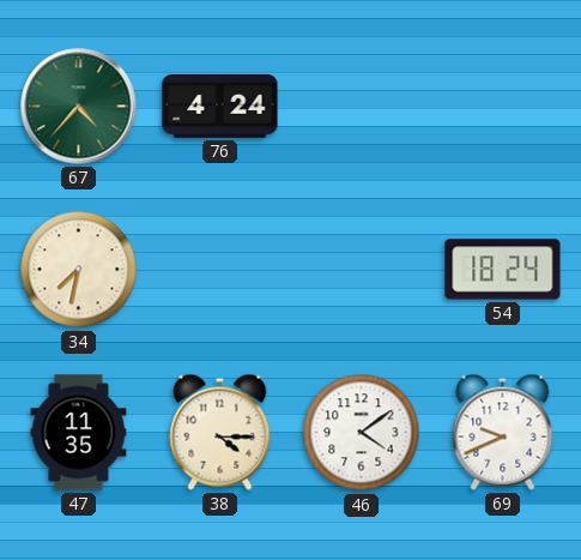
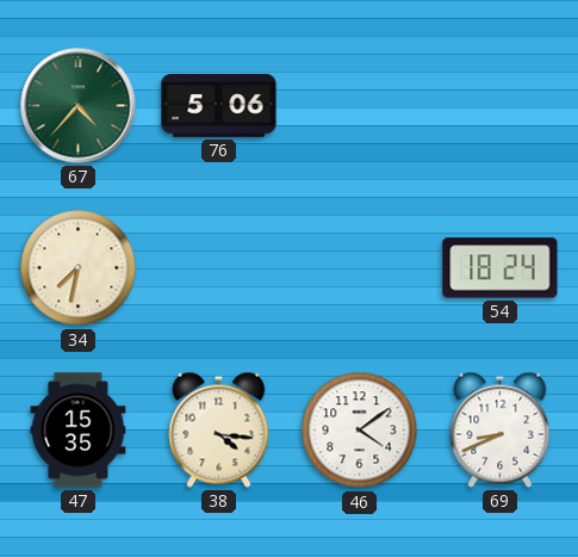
76: 4:24 -> 5:06
47: 11:35 -> 15:35
38: 4:15 -> 4:16
69: 9:41 -> 8:41
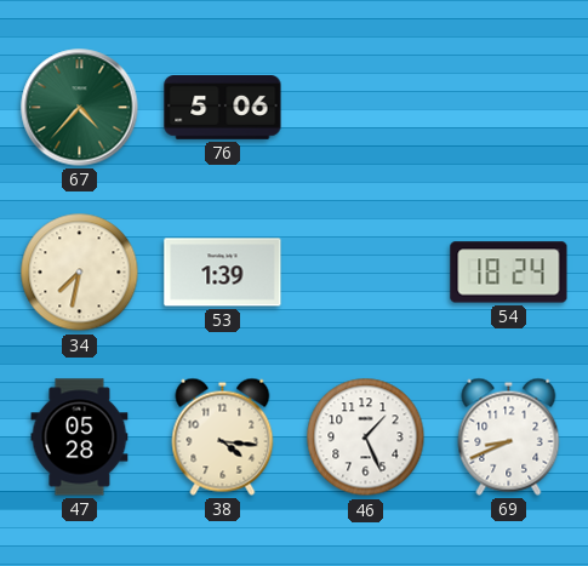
53: none -> 1:39
47: 15:35 -> 05:28
46: 4:09 -> 1:26
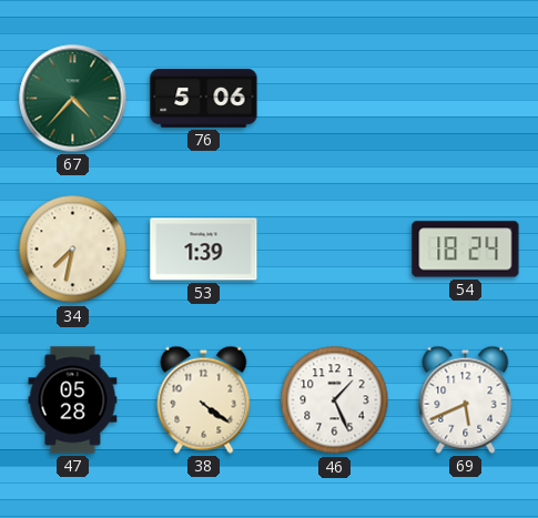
38: 4:16 -> 4:21
69: 8:41 -> 5:41
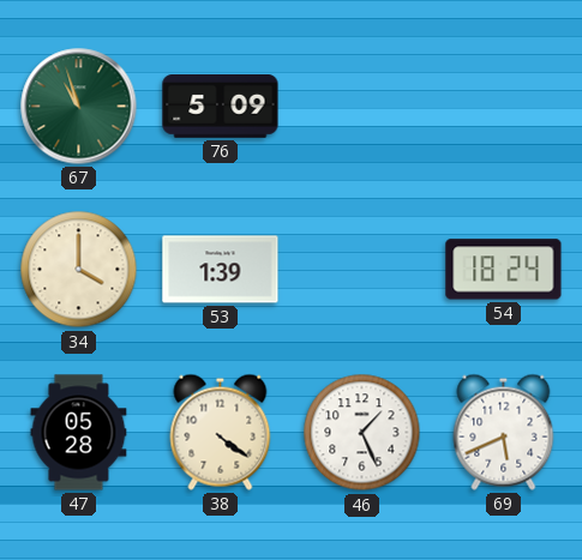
67: 4:37 -> 10:57
76: 5:06 -> 5:09
34: 7:32 -> 4:00
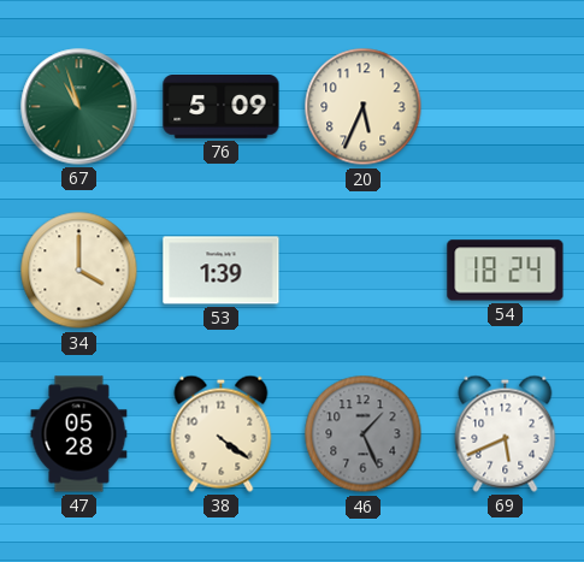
20: none -> 5:34
46 dial: white -> grey
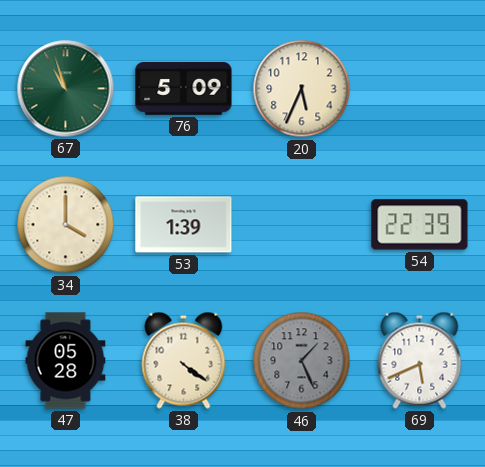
54: 18:24 -> 22:39
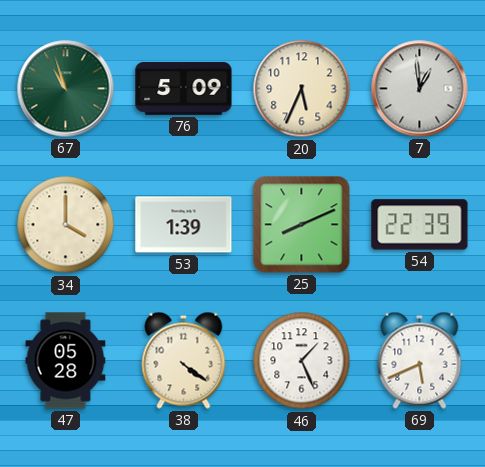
7: none -> 12:59
25: none -> 8:11
46 dial: grey -> white
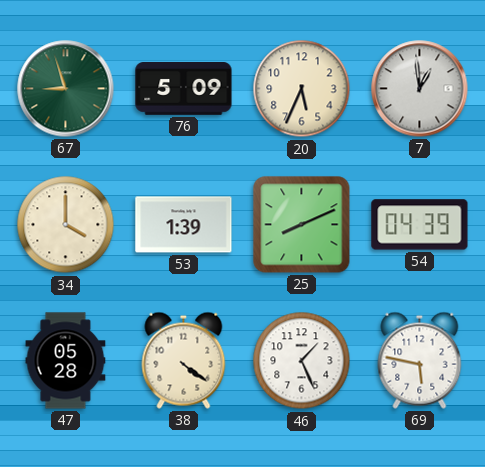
67: 10:57 -> 8:57
54: 22:39 -> 04:39
69: 5:41 -> 5:47
